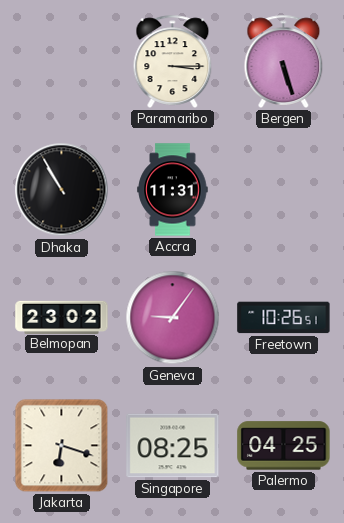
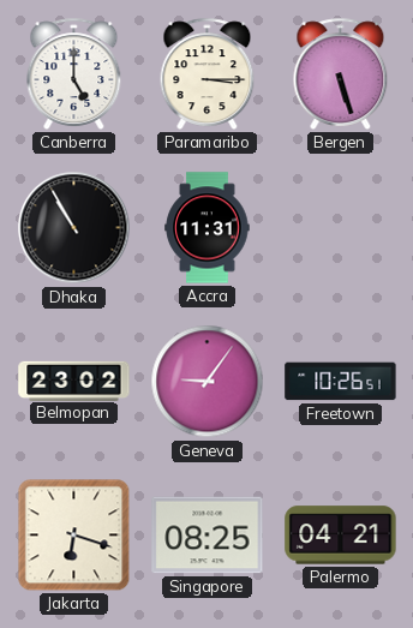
Canberra: none -> 5:00
Palermo: 04:25 -> 04:21
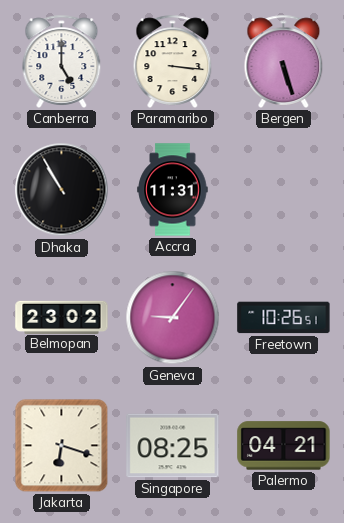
Paramaribo: 3:15 -> 3:16
